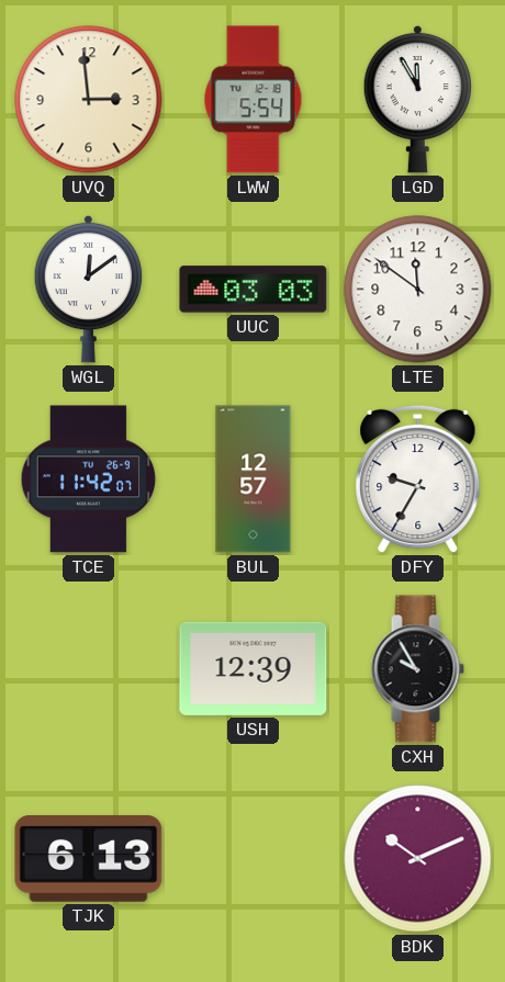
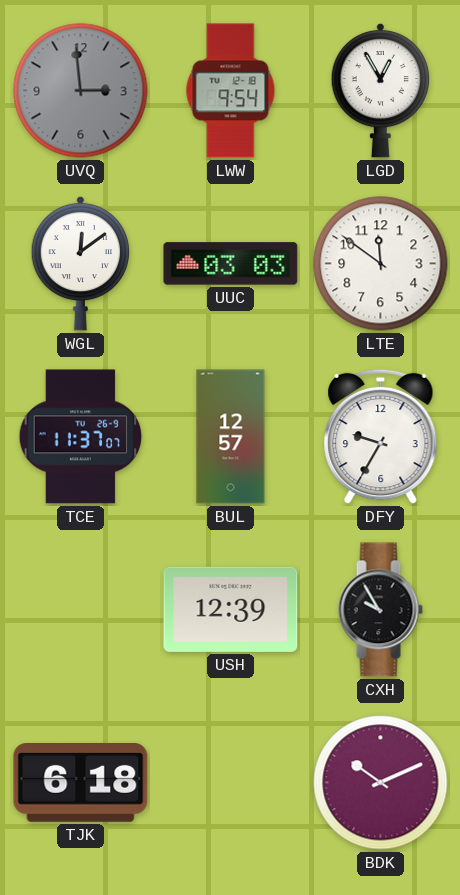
UVQ dial: cream -> grey
LWW: 5:54 -> 9:54
LGD: 11:55 -> 12:55
TCE: 11:42 -> 11:37
TJK: 6:13 -> 6:18
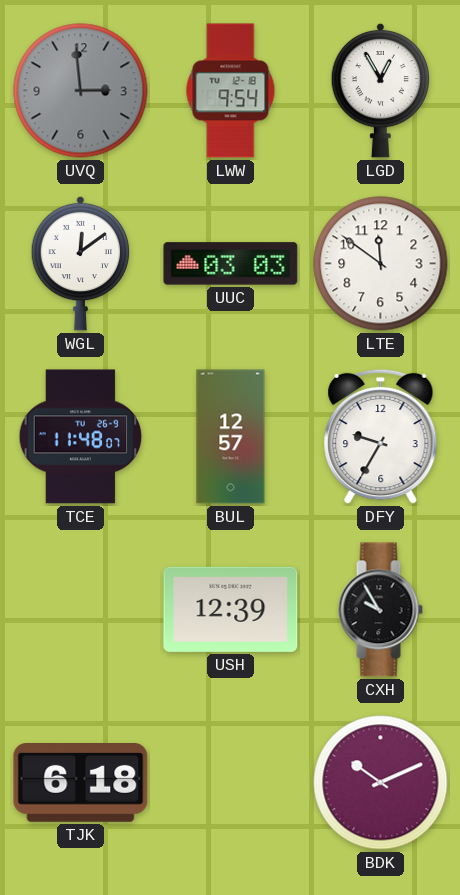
TCE: 11:37 -> 11:48
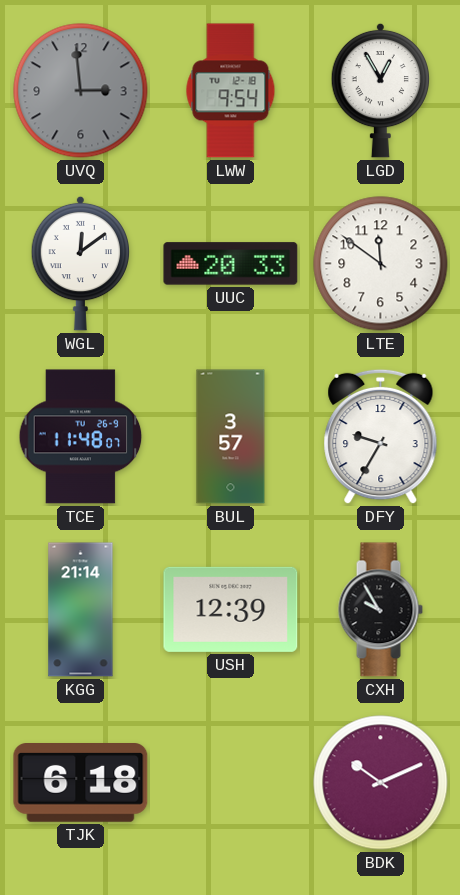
UUC: 03:03 -> 20:33
BUL: 12:57 -> 3:57
KGG: none -> 21:14
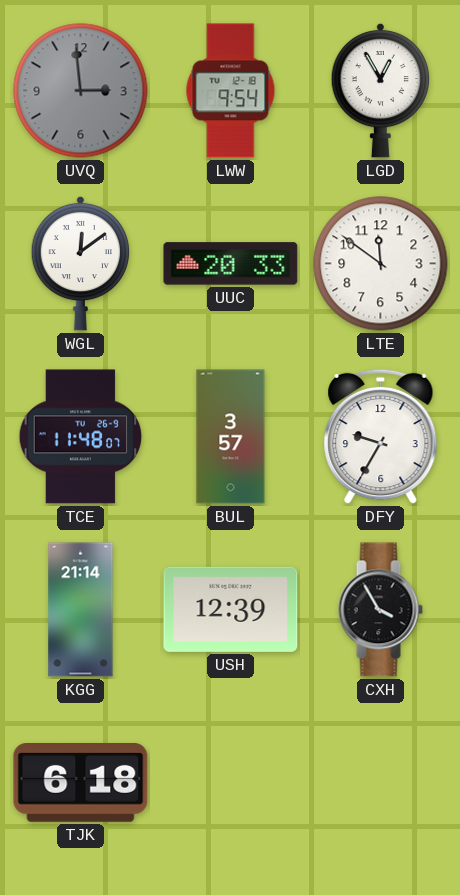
CXH: 9:55 -> 3:55
BDK: 10:11 -> none
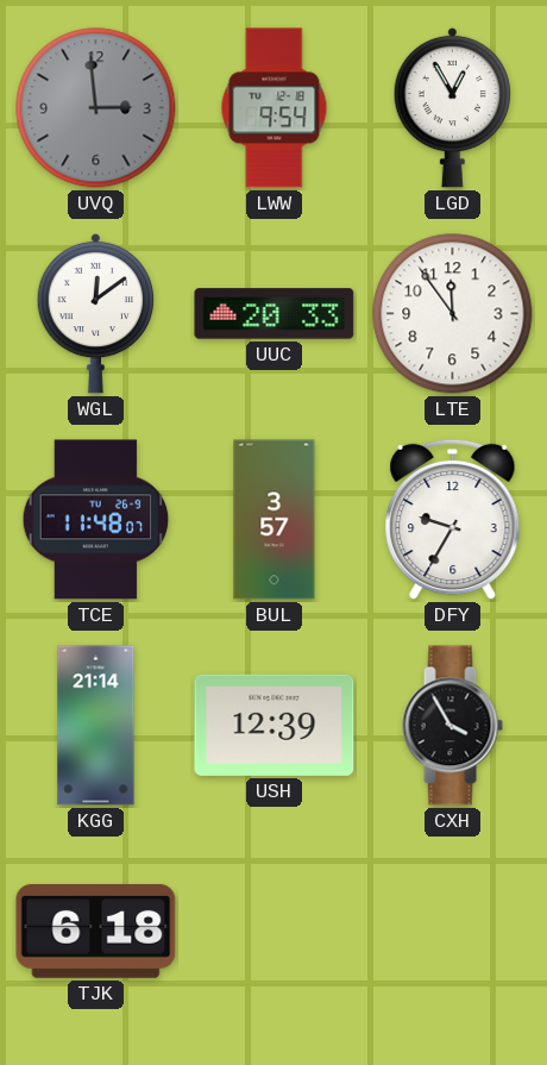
LTE: 11:51 -> 11:54
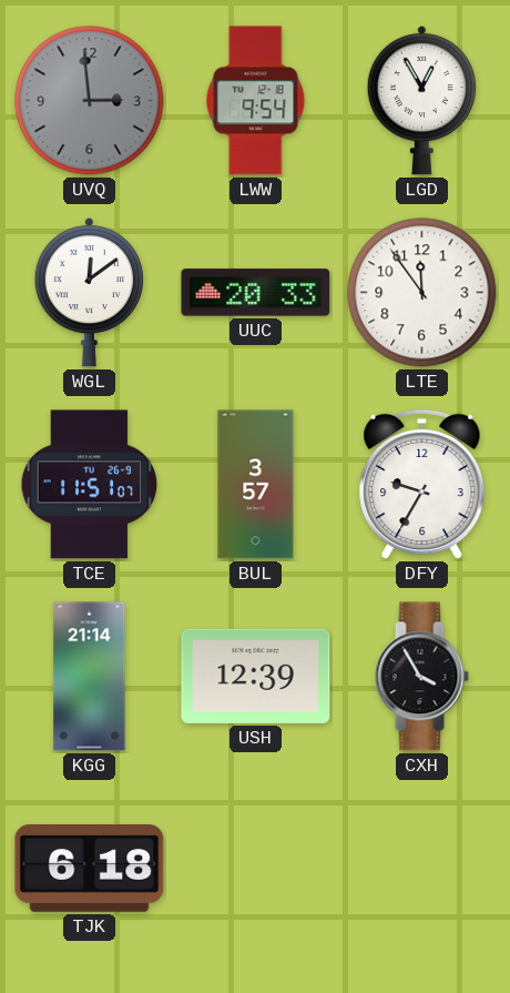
TCE: 11:48 -> 11:51
